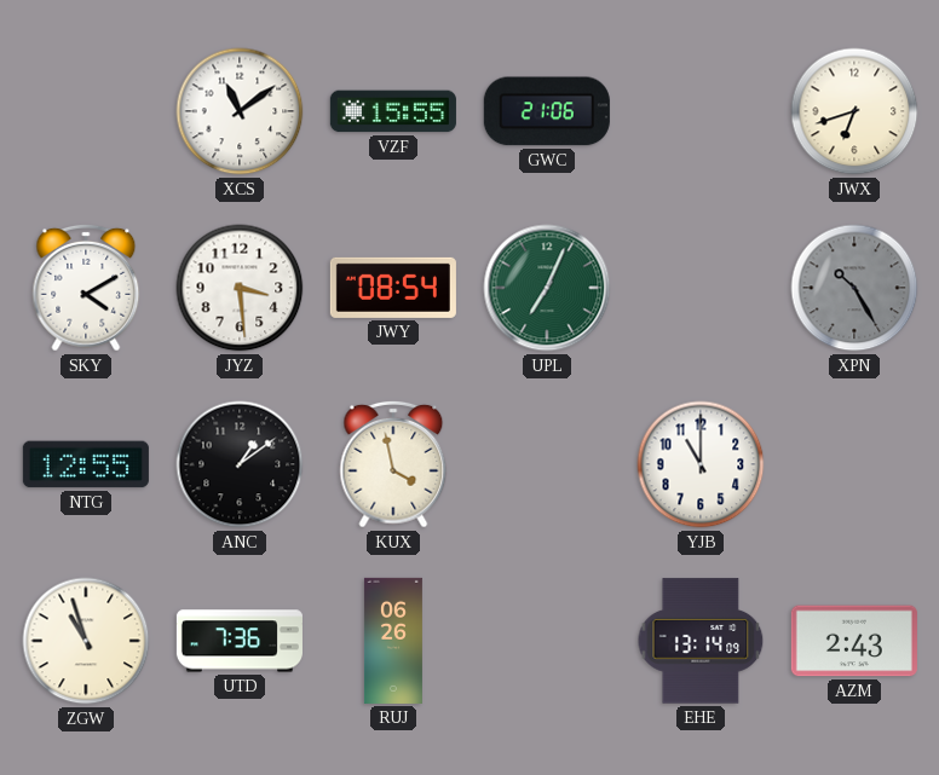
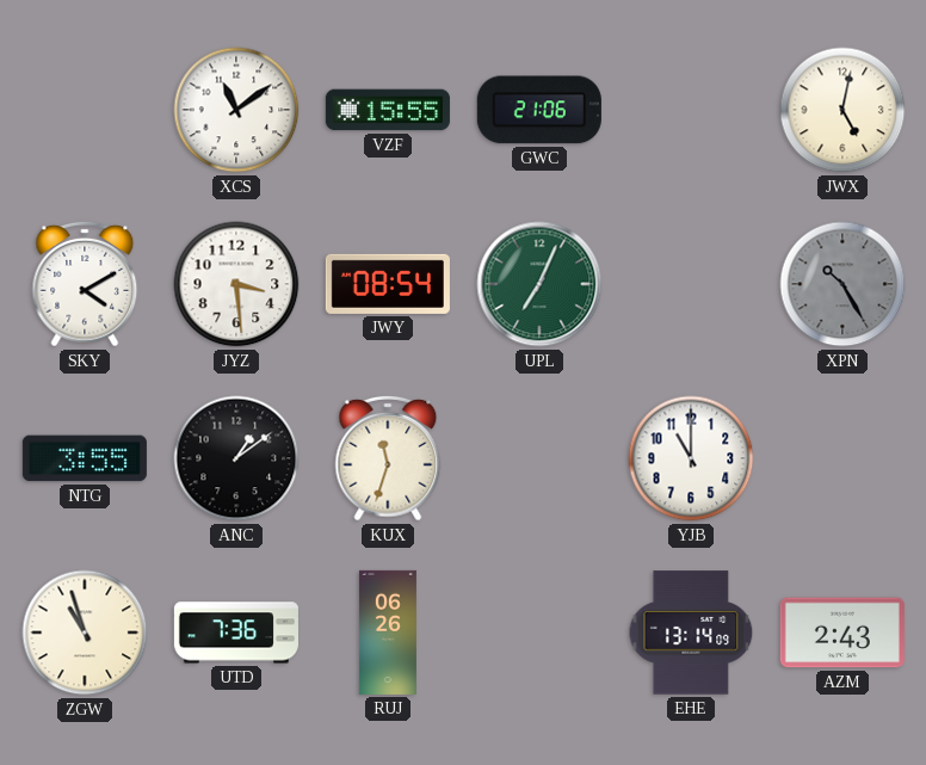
JWX: 6:42 -> 5:02
NTG: 12:55 -> 3:55
KUX: 3:58 -> 11:33
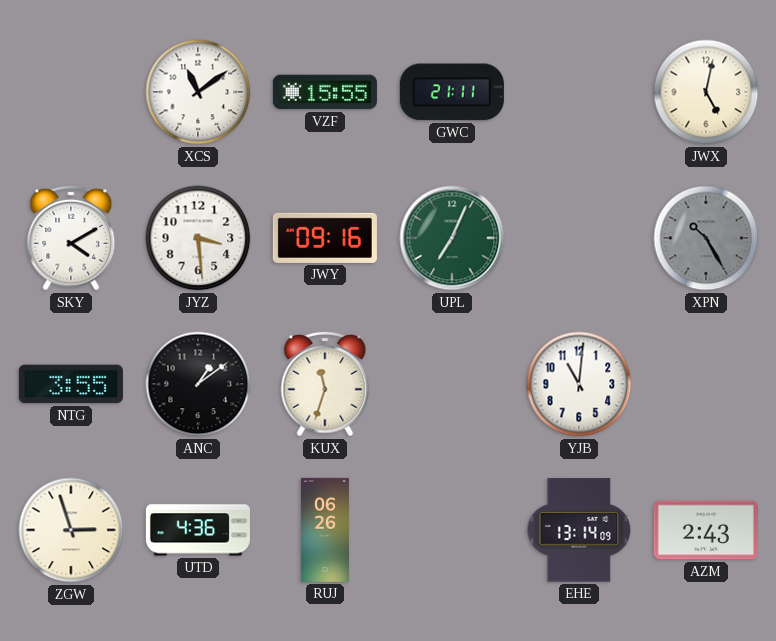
GWC: 21:06 -> 21:11
JWY: 08:54 -> 09:16
YJB: 11:00 -> 11:01
ZGW: 10:57 -> 2:57
UTD: 7:36 -> 4:36
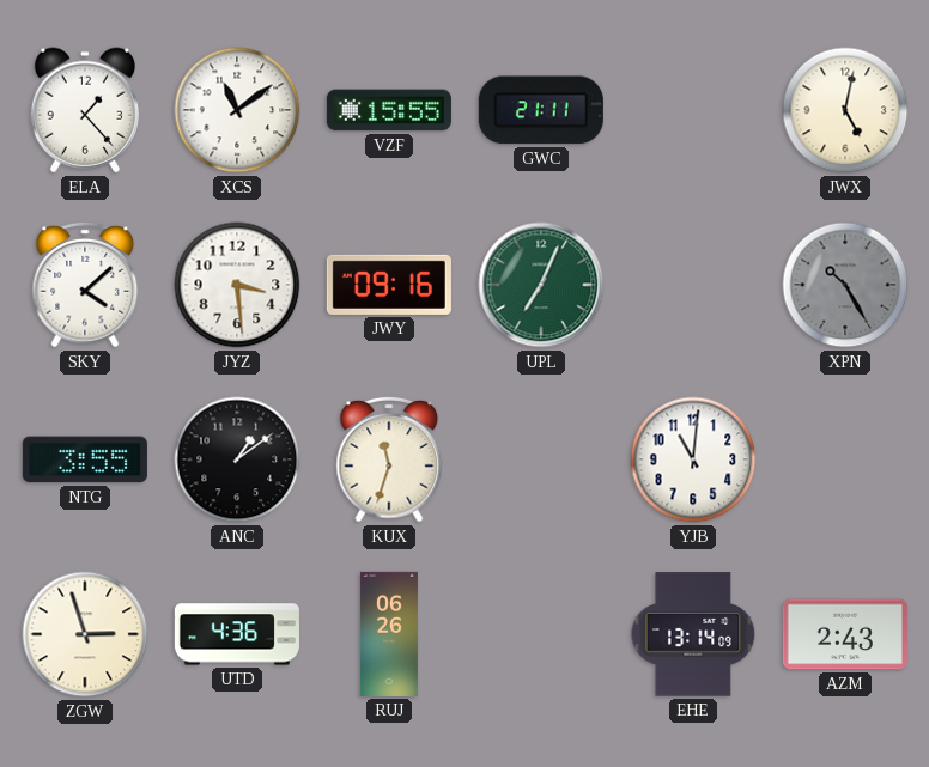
ELA: none -> 1:23
SKY: 4:10 -> 4:08
